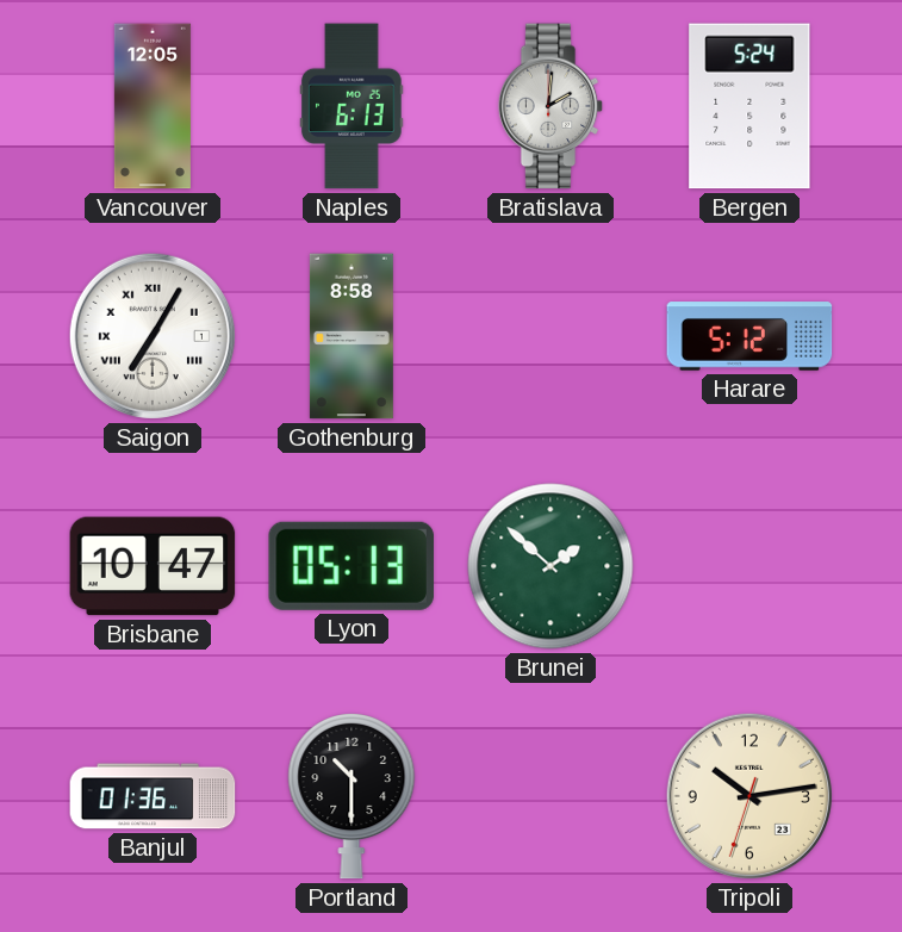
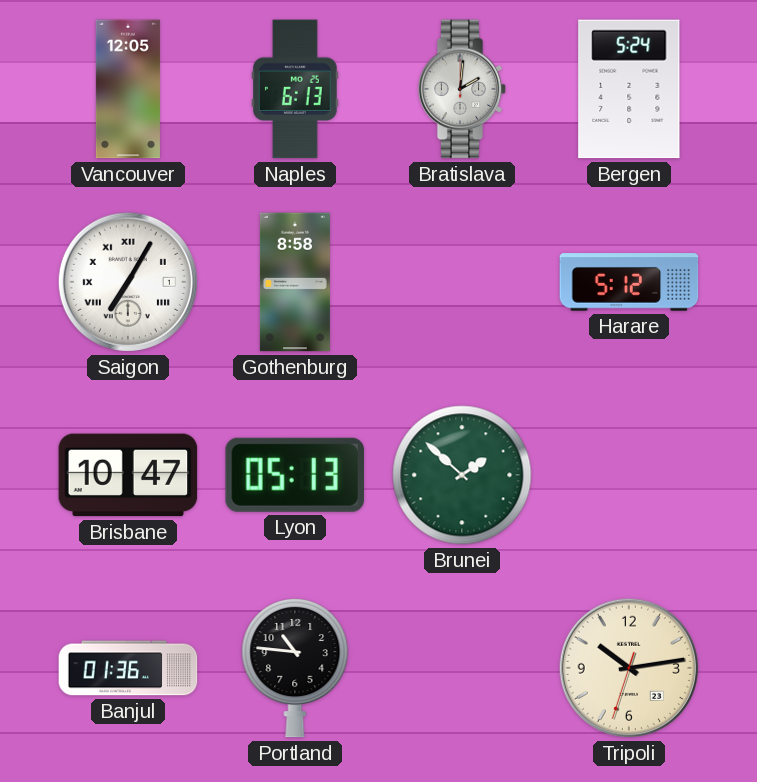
Portland: 10:30 -> 10:46
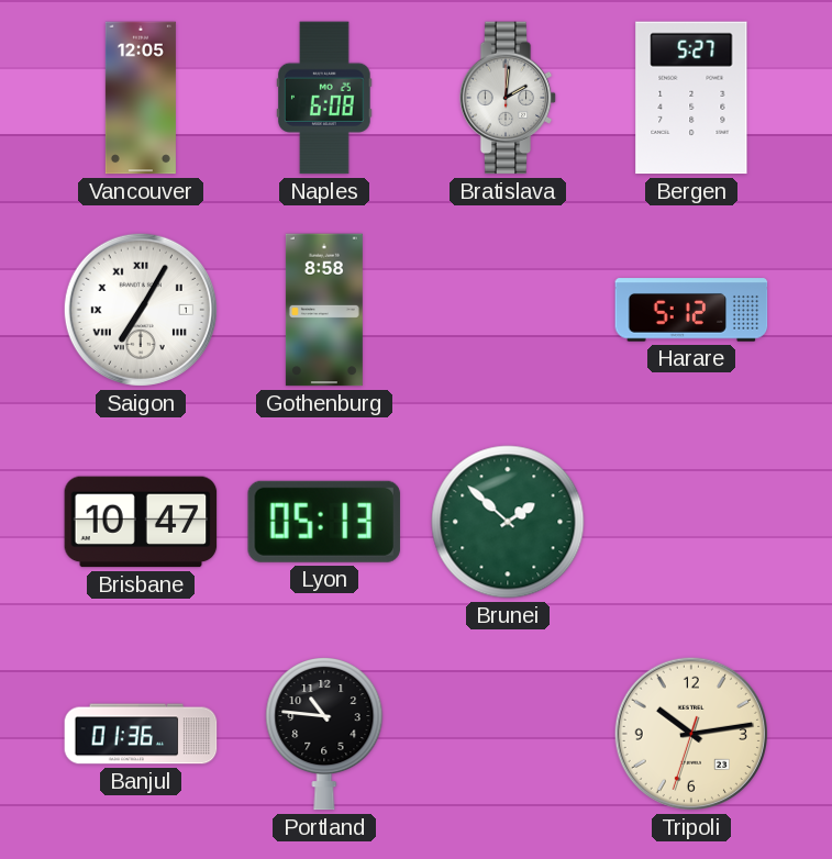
Naples: 6:13 -> 6:08
Bergen: 5:24 -> 5:27
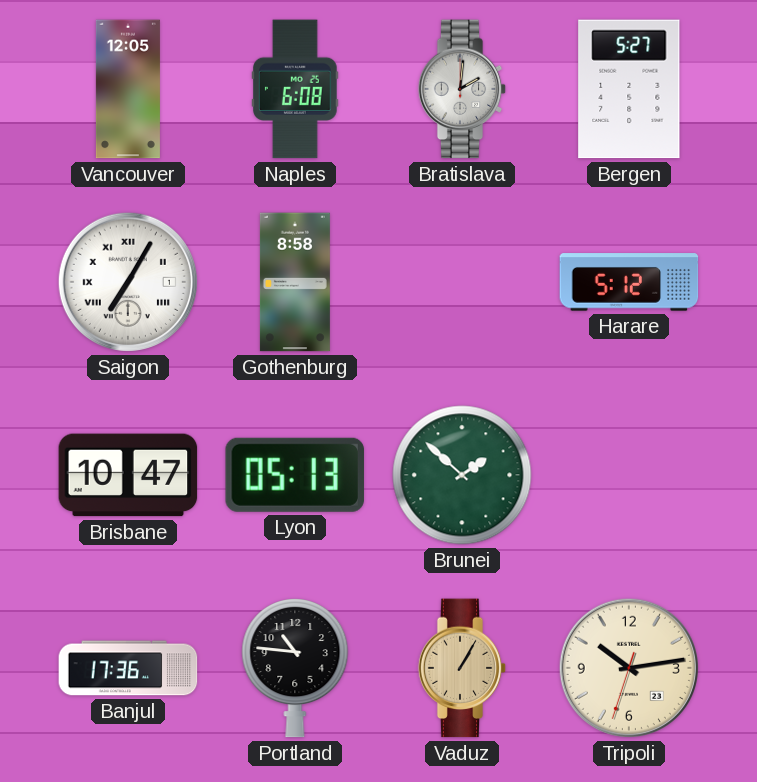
Banjul: 01:36 -> 17:36
Vaduz: none -> 1:05
